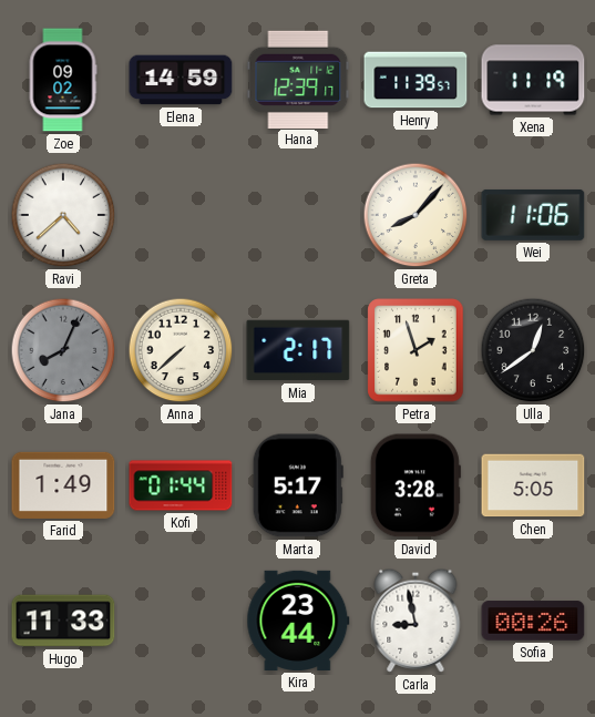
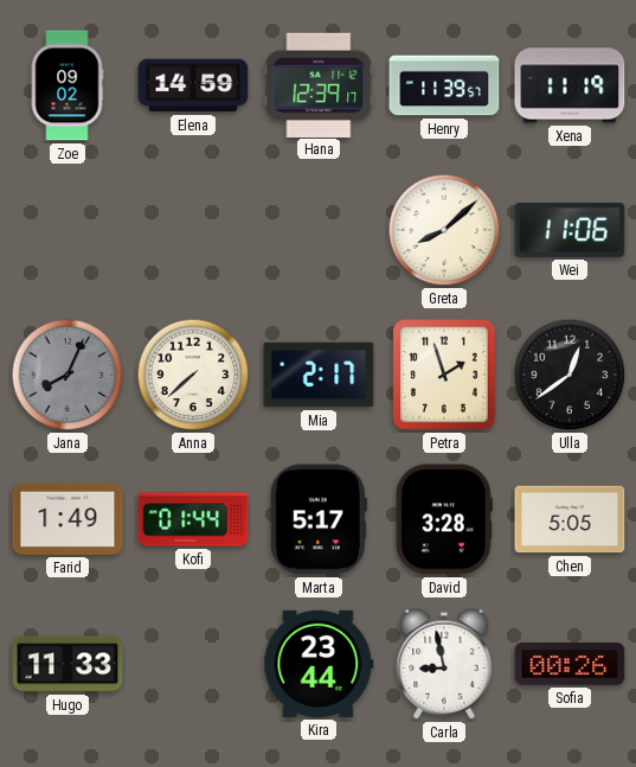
Ravi: 4:38 -> none
Greta: 8:07 -> 8:08
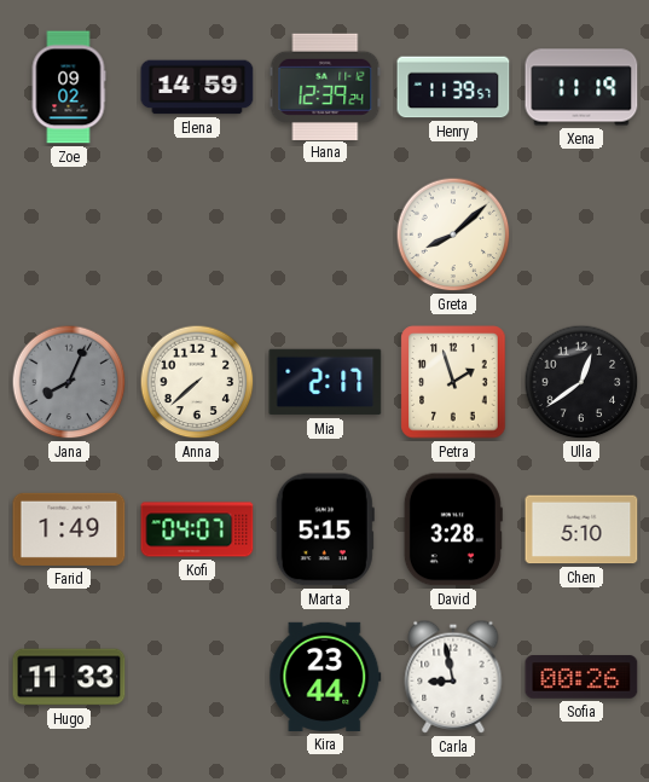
Hana: 12:39:17 -> 12:39:24
Wei: 11:06 -> none
Kofi: 01:44 -> 04:07
Marta: 5:17 -> 5:15
Chen: 5:05 -> 5:10
